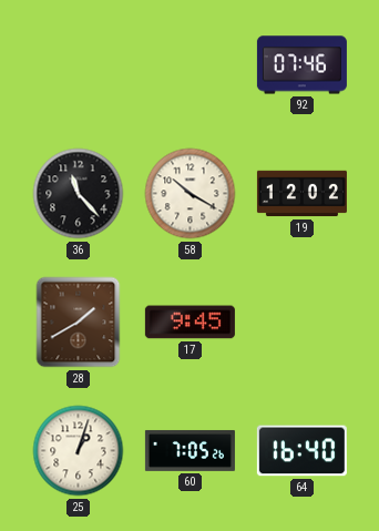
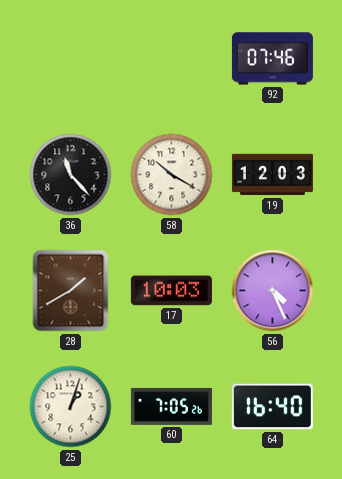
19: 12:02 -> 12:03
17: 9:45 -> 10:03
56: none -> 4:26
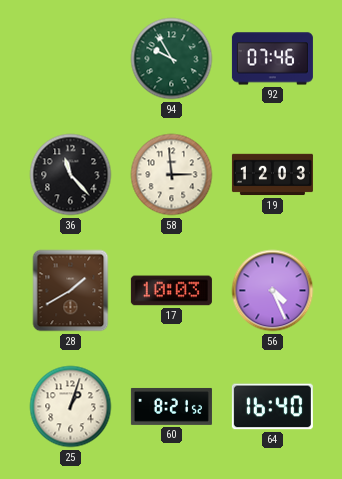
94: none -> 9:55
58: 10:20 -> 2:59
60: 7:05 -> 8:21
